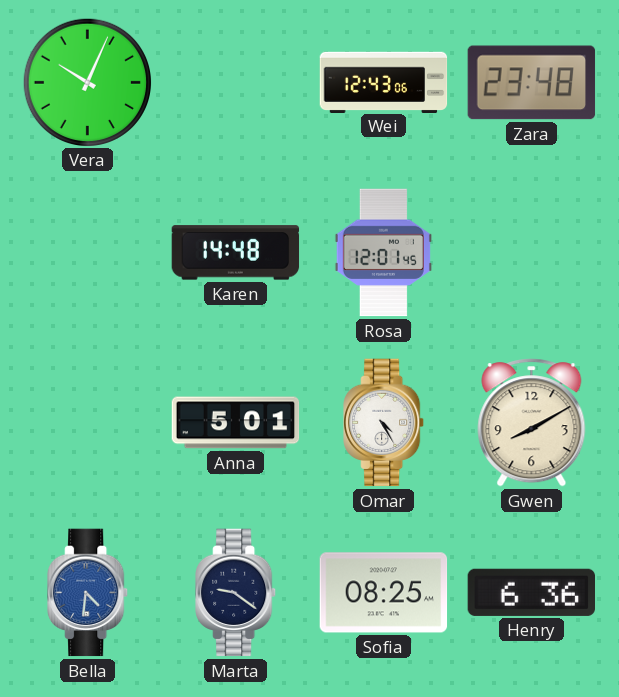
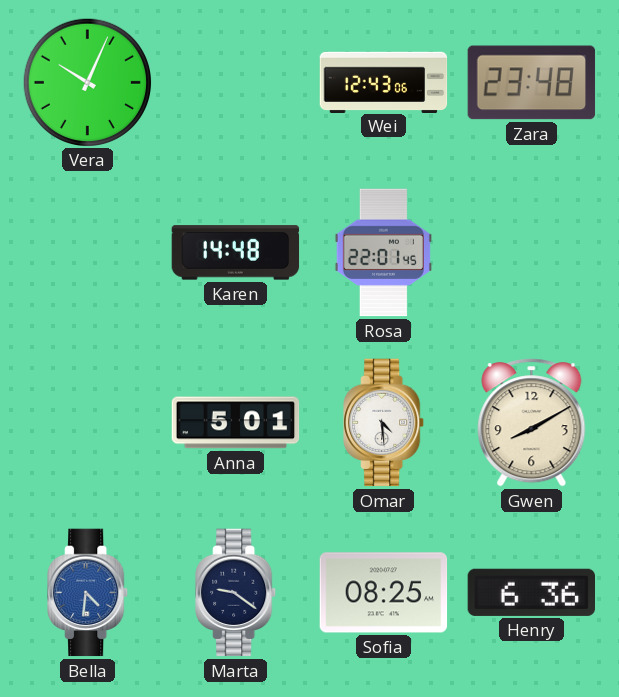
Rosa: 12:01 -> 22:01
Omar: 4:25 -> 4:29
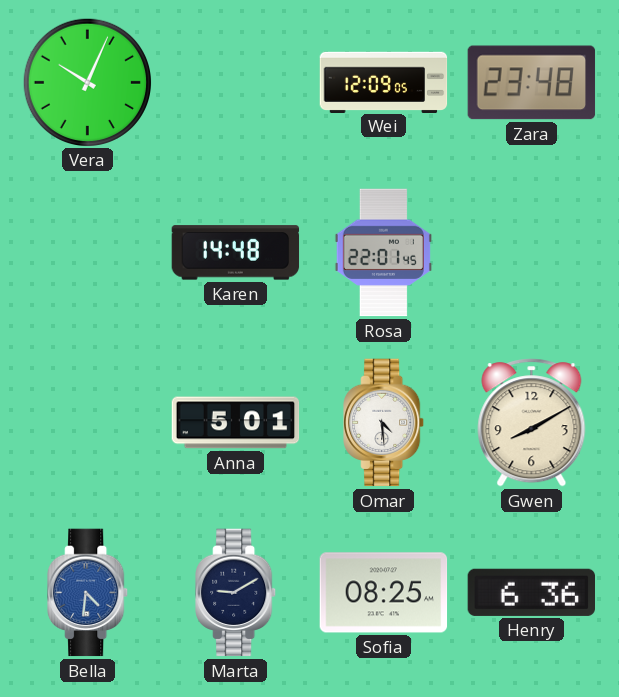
Wei: 12:43 -> 12:09
Marta: 9:21 -> 9:10
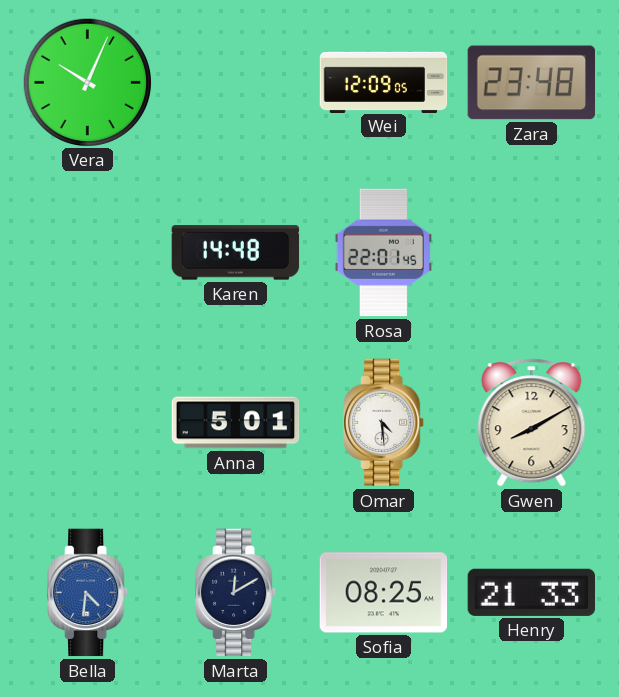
Marta: 9:10 -> 12:10
Henry: 6:36 -> 21:33
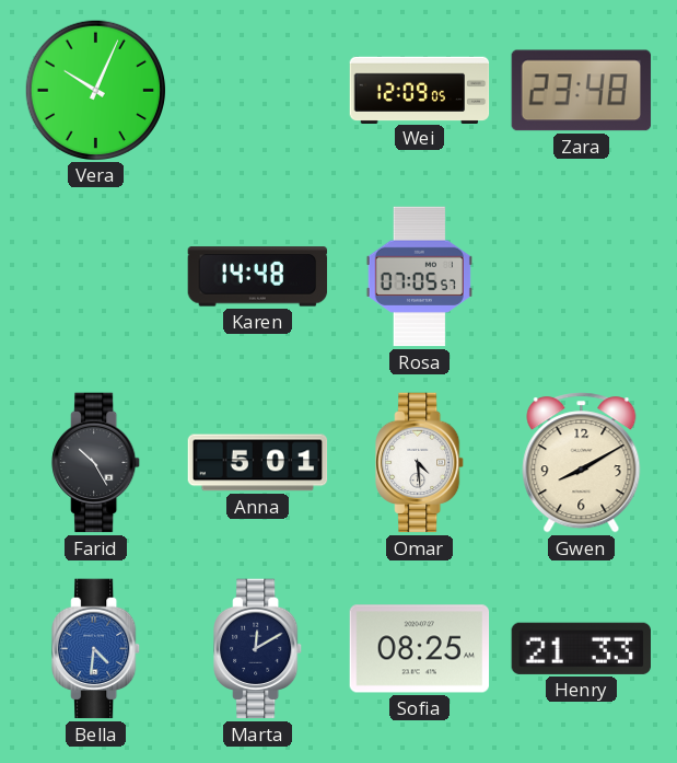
Rosa: 22:01 -> 07:05
Farid: none -> 10:25
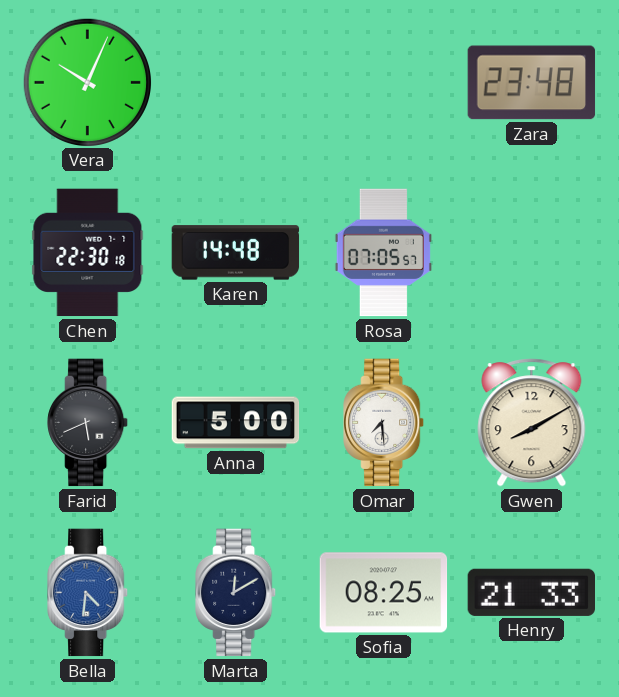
Wei: 12:09 -> none
Chen: none -> 22:30
Farid: 10:25 -> 5:41
Anna: 5:01 -> 5:00
Omar: 4:29 -> 7:29
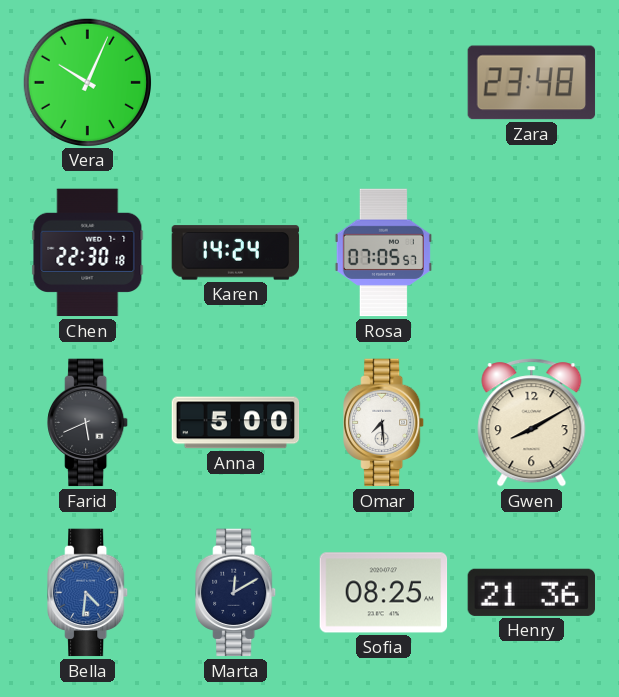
Karen: 14:48 -> 14:24
Henry: 21:33 -> 21:36
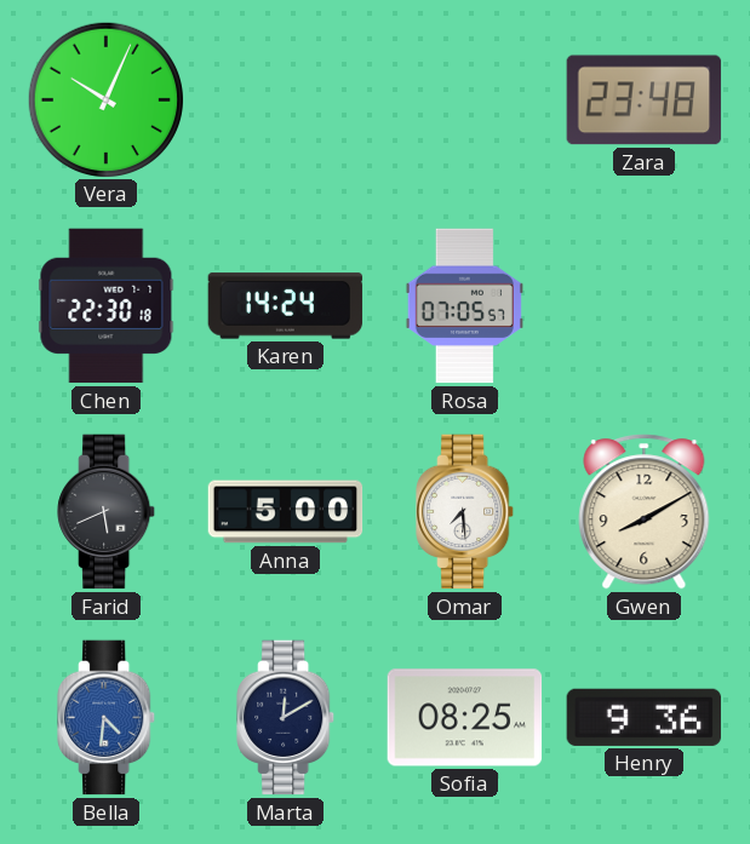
Henry: 21:36 -> 9:36
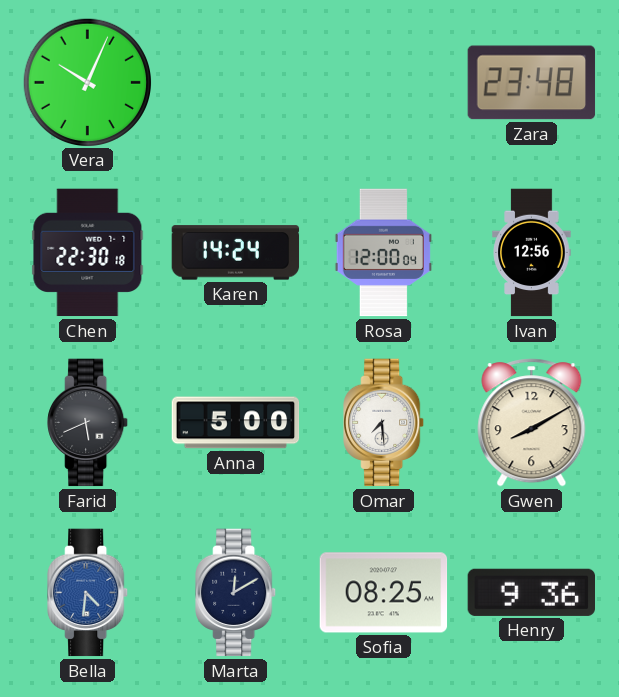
Rosa: 07:05 -> 12:00
Ivan: none -> 12:56
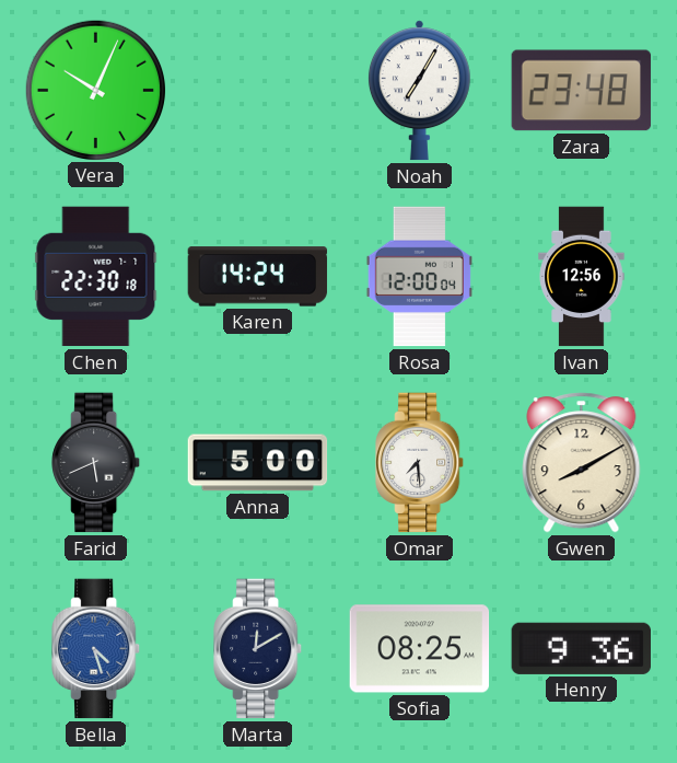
Noah: none -> 7:05
Bella: 4:31 -> 4:27
